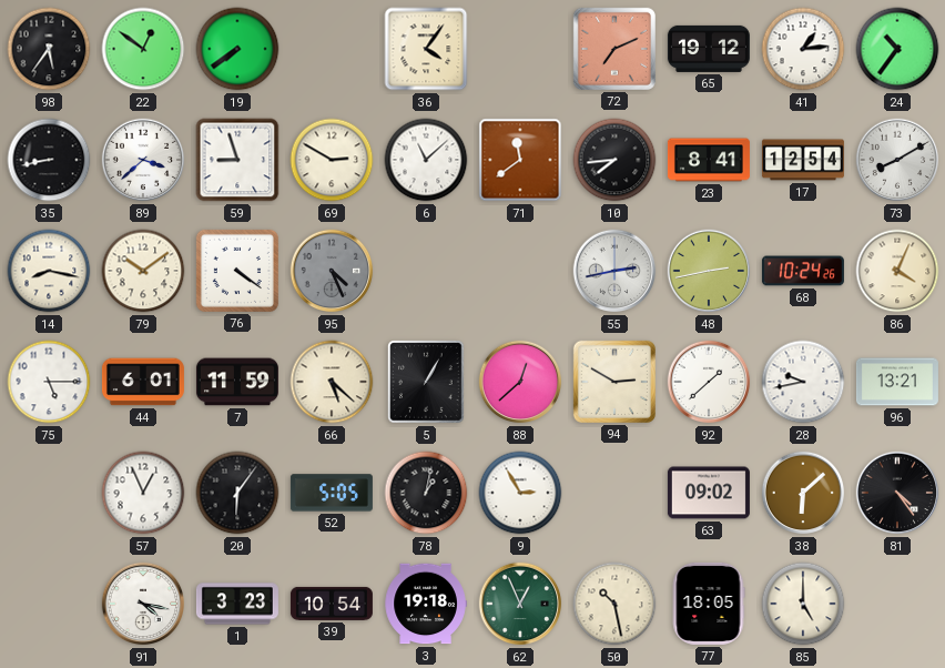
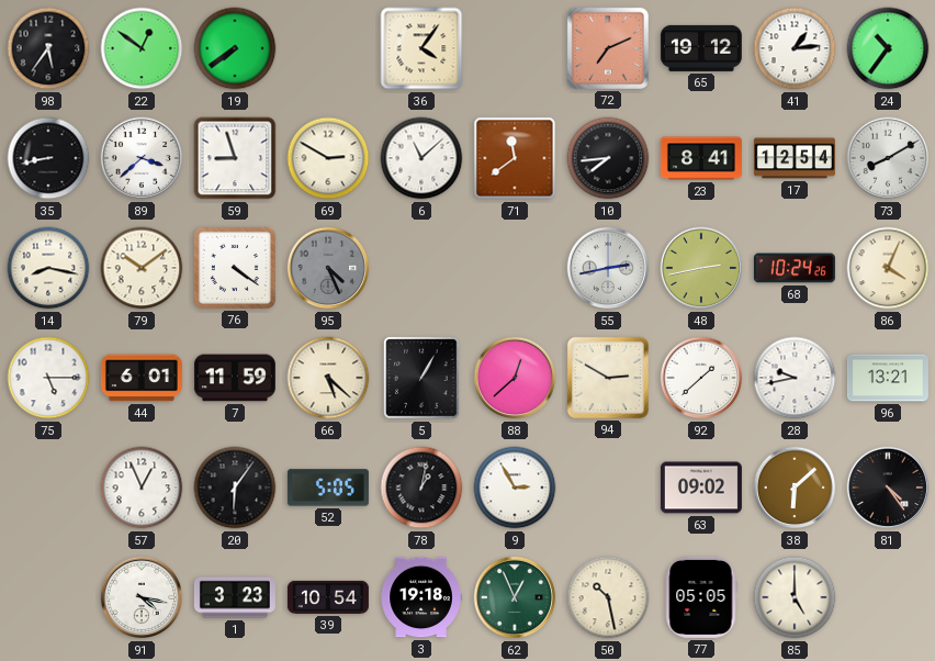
77: 18:05 -> 05:05
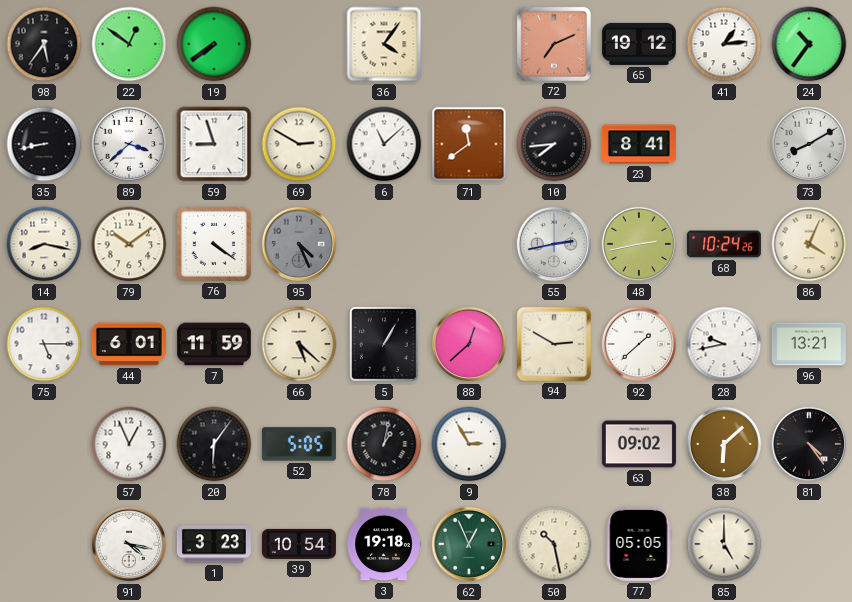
17: 12:54 -> none
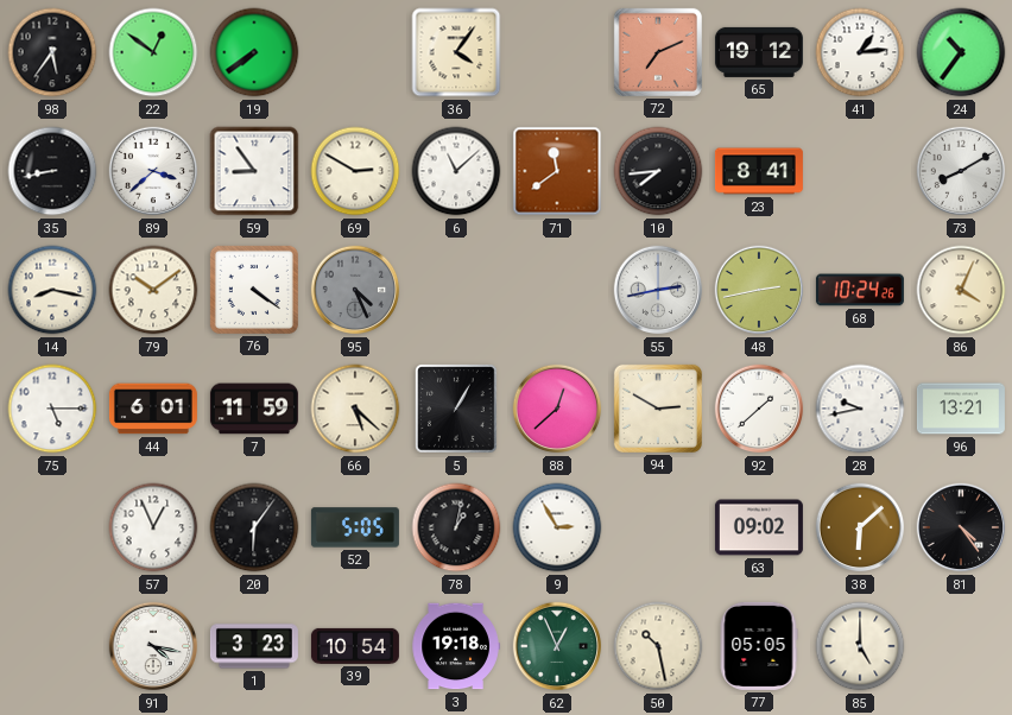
59: 8:57 -> 8:54
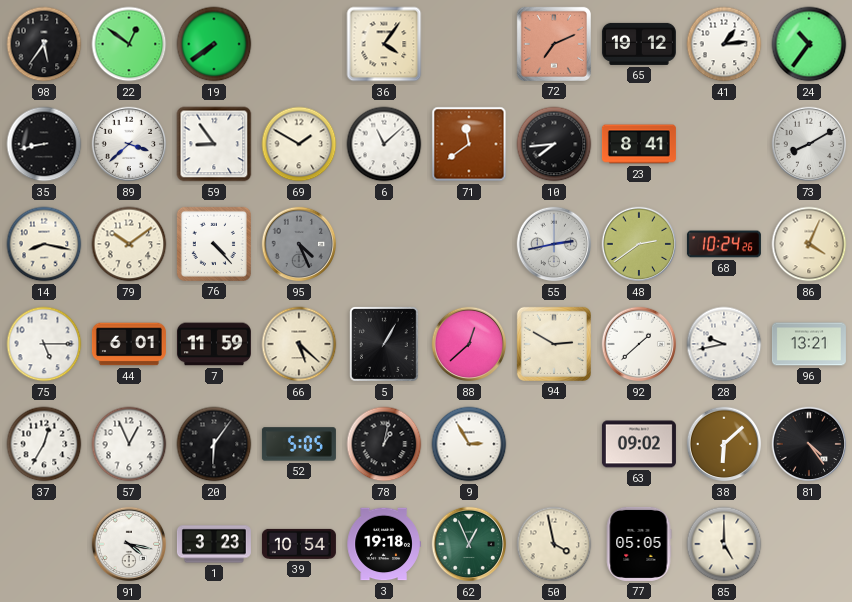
69: 2:50 -> 1:50
76: 4:21 -> 4:23
48: 2:43 -> 2:39
37: none -> 12:35
50: 10:28 -> 3:58
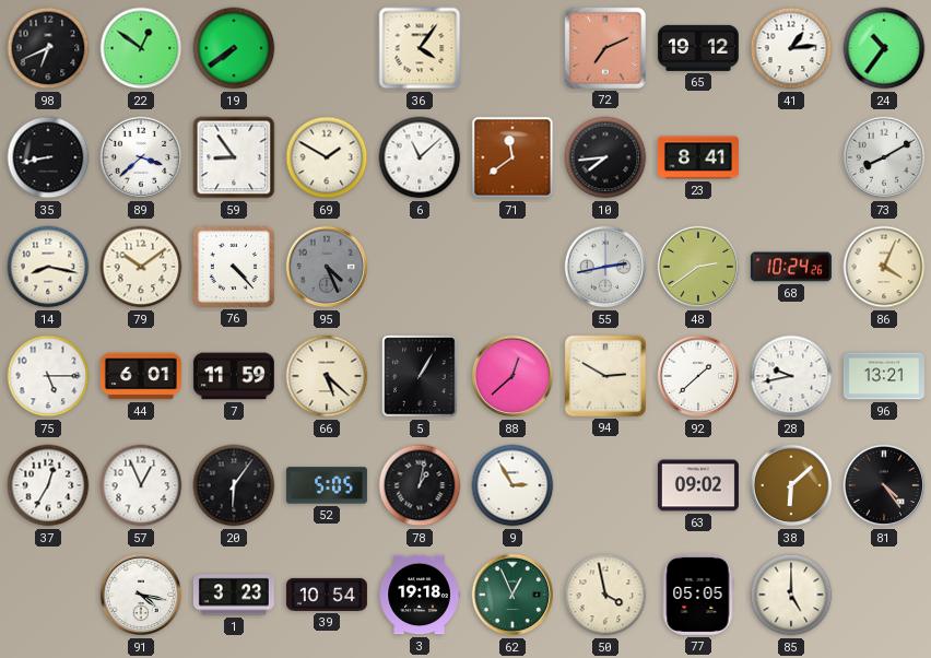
98: 5:36 -> 6:41
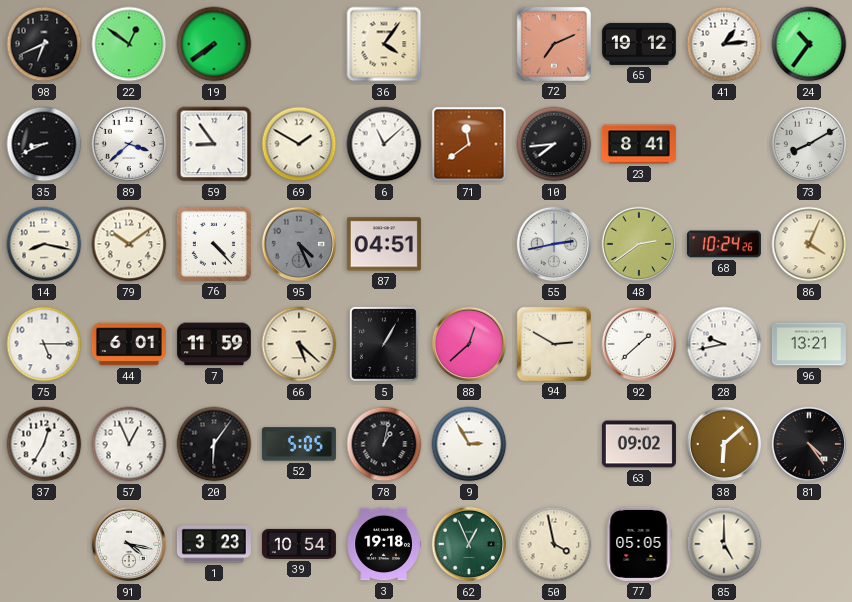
35: 8:43 -> 8:41
87: none -> 04:51
